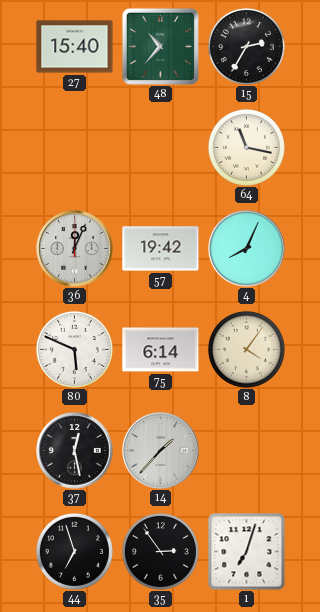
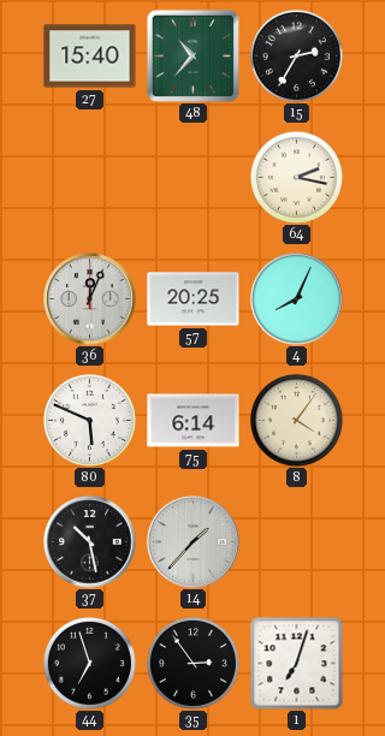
64: 11:17 -> 2:17
57: 19:42 -> 20:25
37: 12:28 -> 10:28
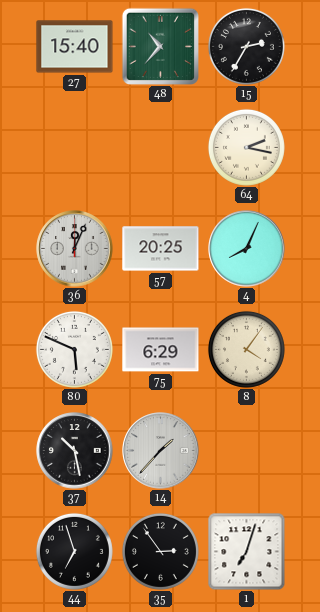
75: 6:14 -> 6:29
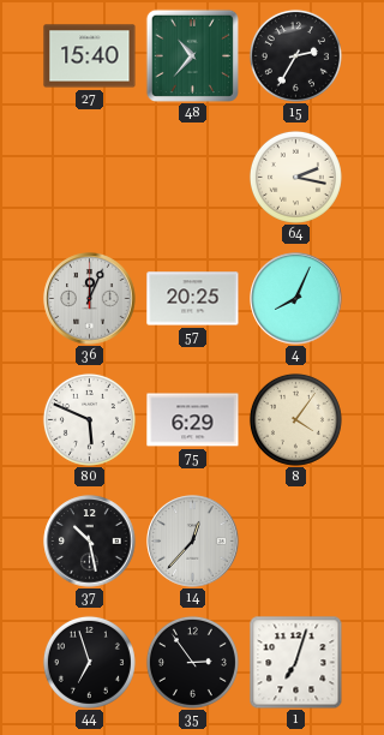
14: 1:37 -> 12:37
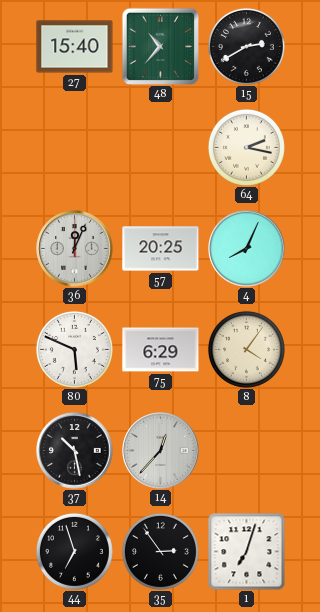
15: 2:35 -> 2:40
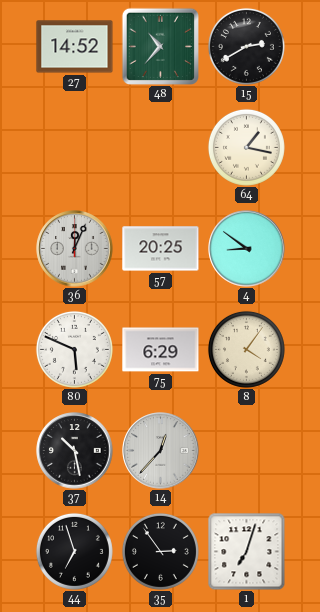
27: 15:40 -> 14:52
64: 2:17 -> 1:17
4: 8:04 -> 8:51
